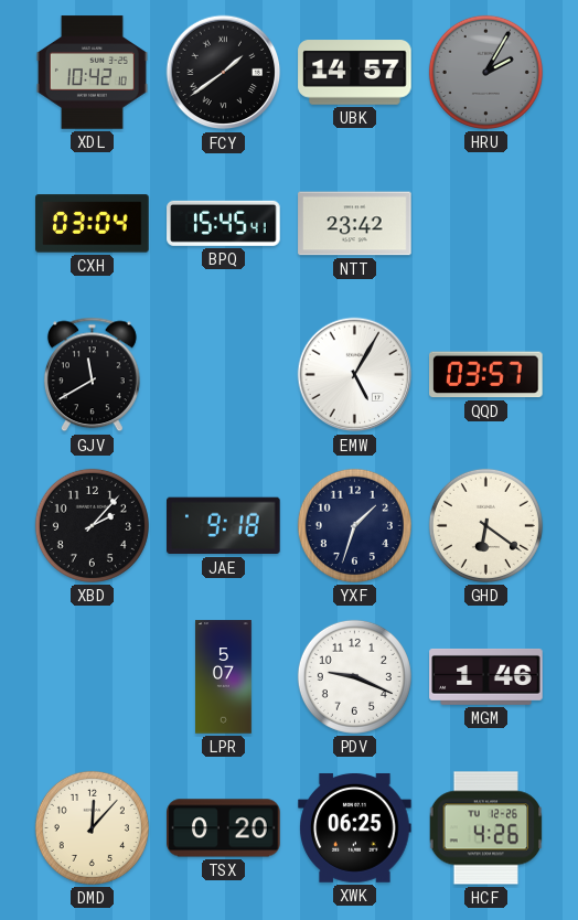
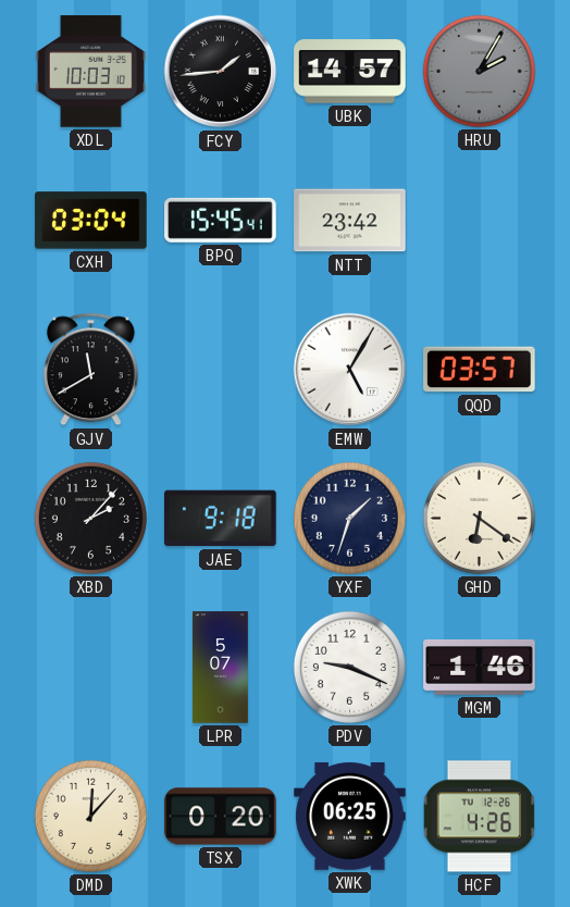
XDL: 10:42 -> 10:03
FCY: 1:39 -> 1:44
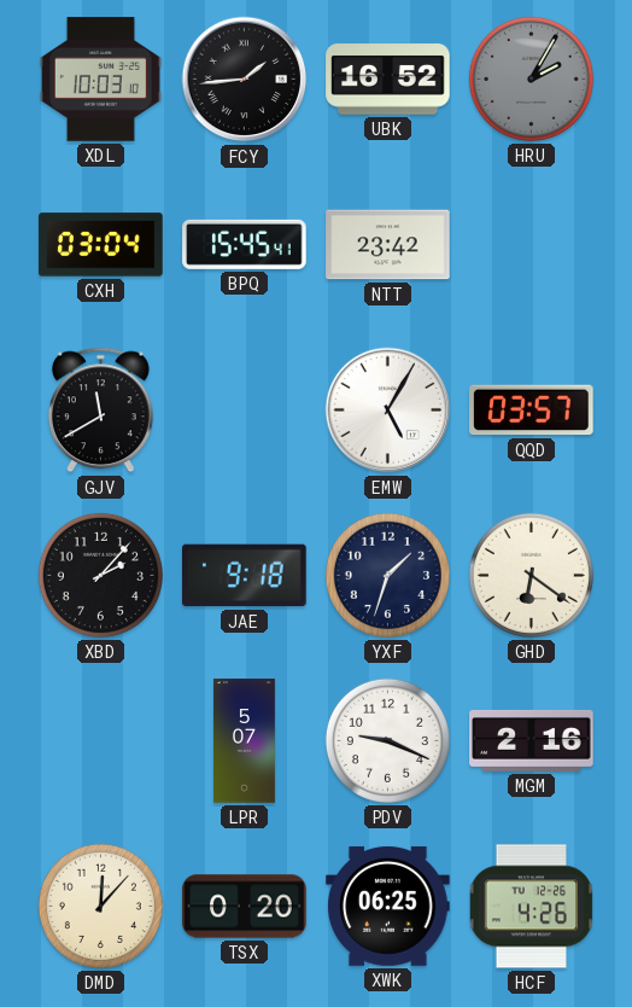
UBK: 14:57 -> 16:52
MGM: 1:46 -> 2:16
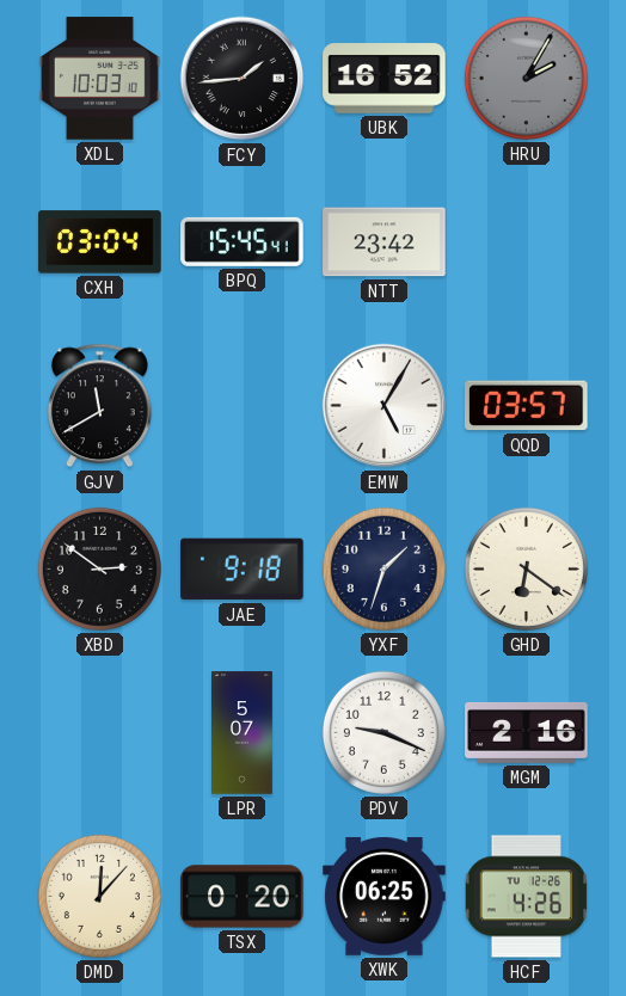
XBD: 2:07 -> 2:51
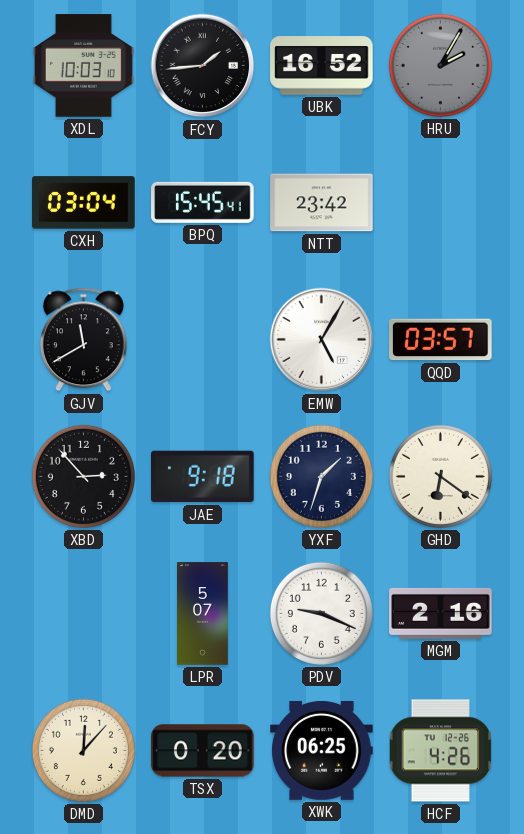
XBD: 2:51 -> 2:53
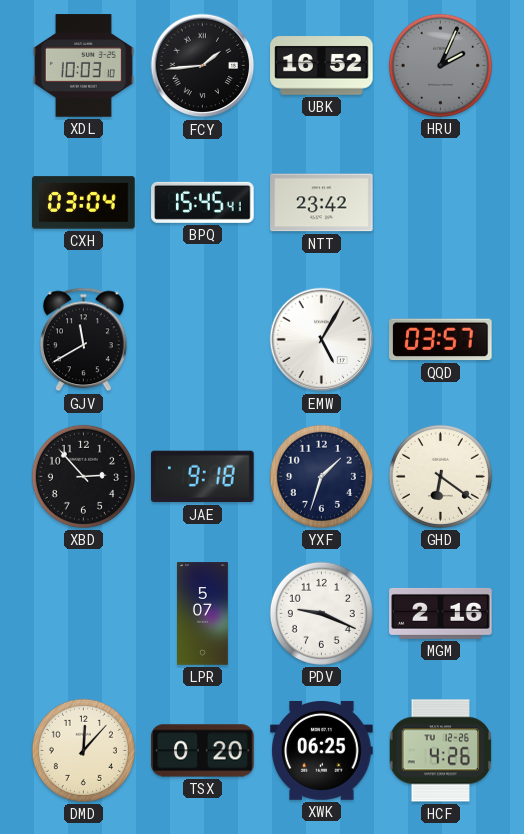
HRU: 2:05 -> 2:04
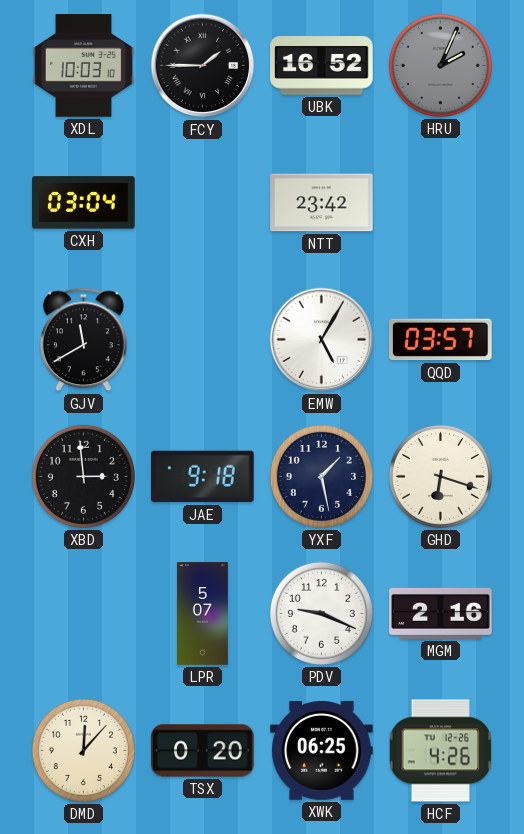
FCY: 1:44 -> 1:45
BPQ: 15:45 -> none
XBD: 2:53 -> 2:59
YXF: 1:33 -> 1:28
GHD: 6:21 -> 6:18
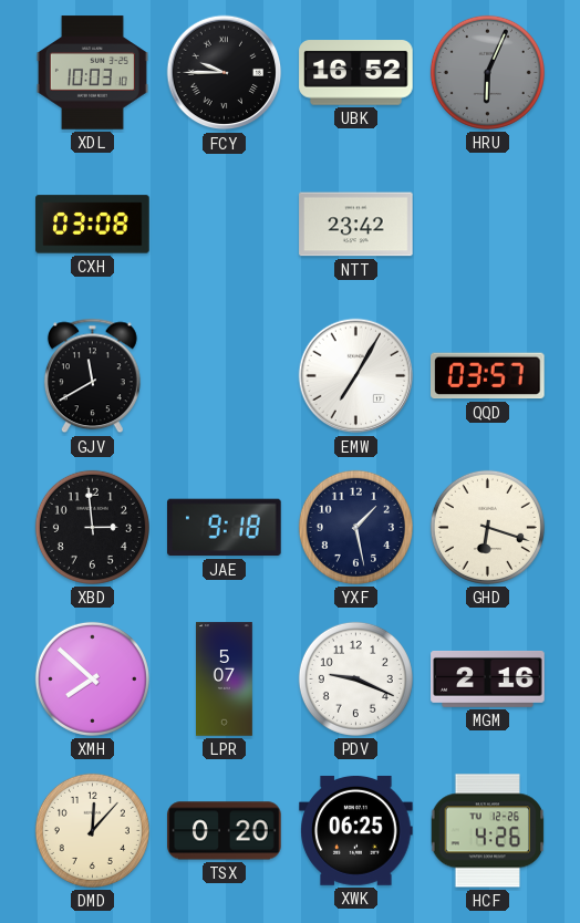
FCY: 1:45 -> 9:45
HRU: 2:04 -> 6:04
CXH: 03:04 -> 03:08
EMW: 5:05 -> 7:05
XMH: none -> 7:52
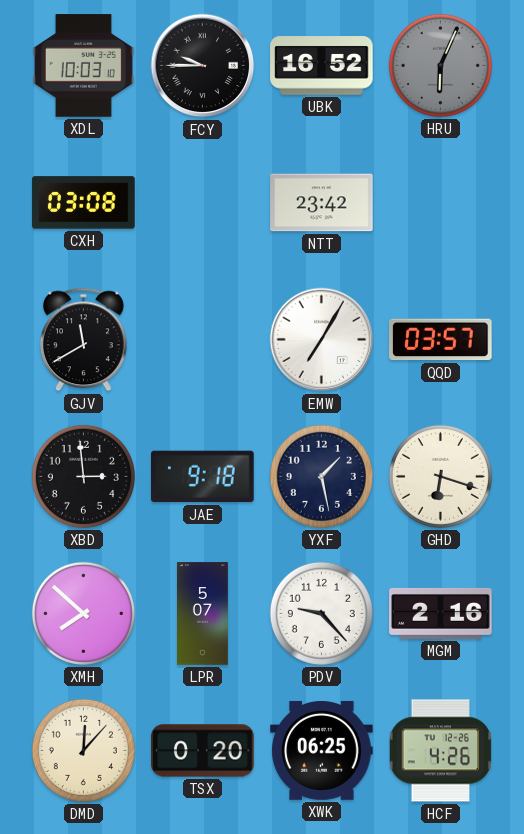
PDV: 9:19 -> 9:23
